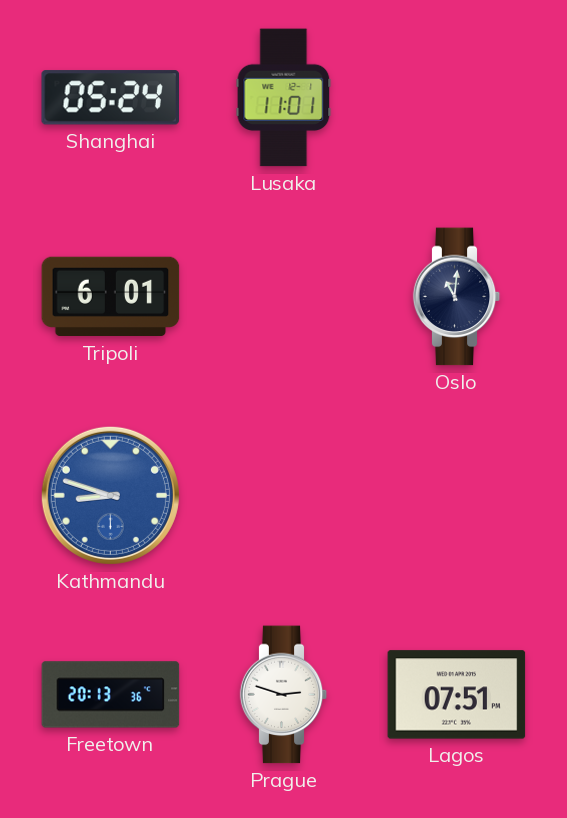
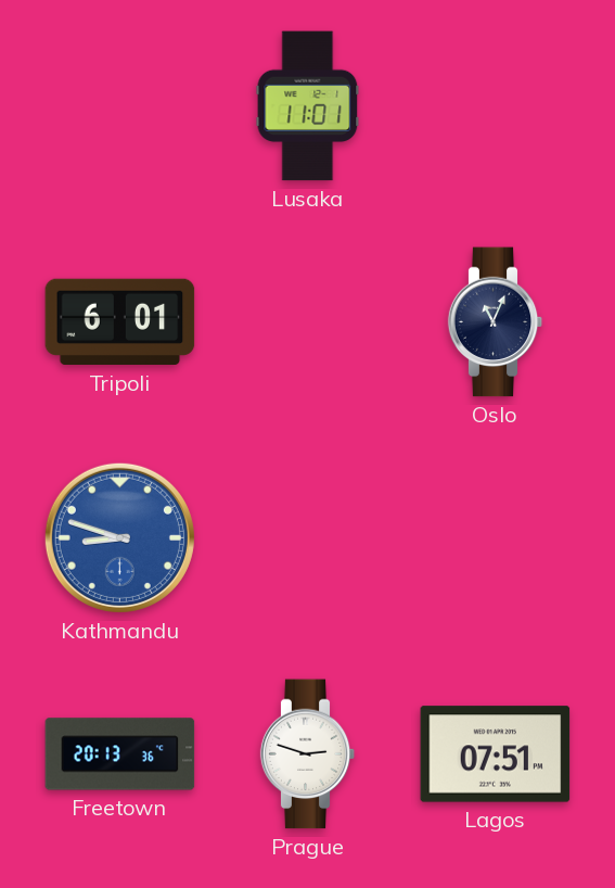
Shanghai: 05:24 -> none
Oslo: 11:01 -> 11:04
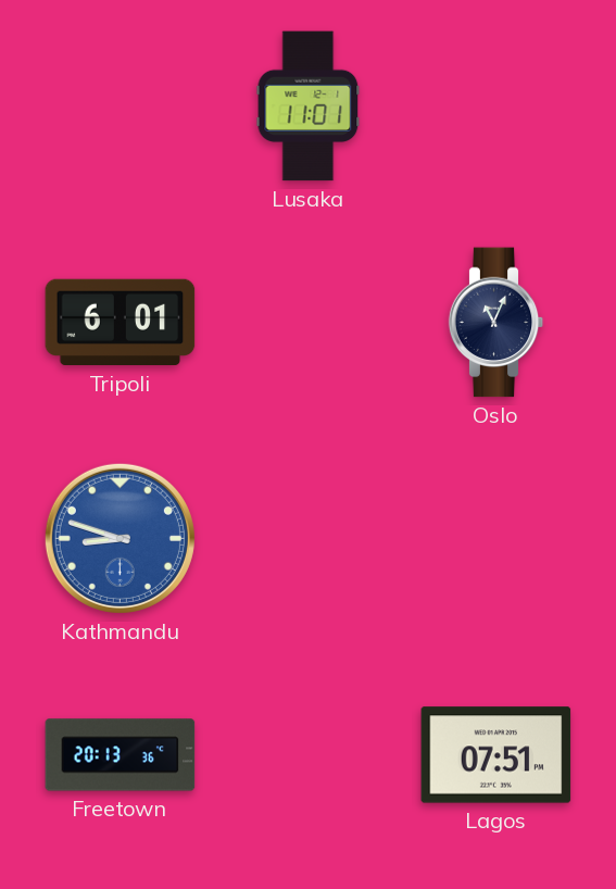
Prague: 2:48 -> none
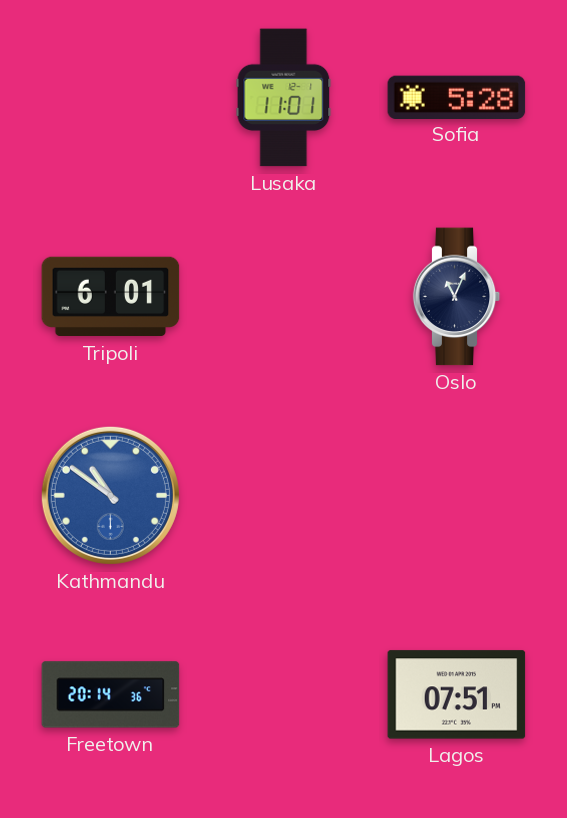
Sofia: none -> 5:28
Kathmandu: 8:48 -> 10:51
Freetown: 20:13 -> 20:14
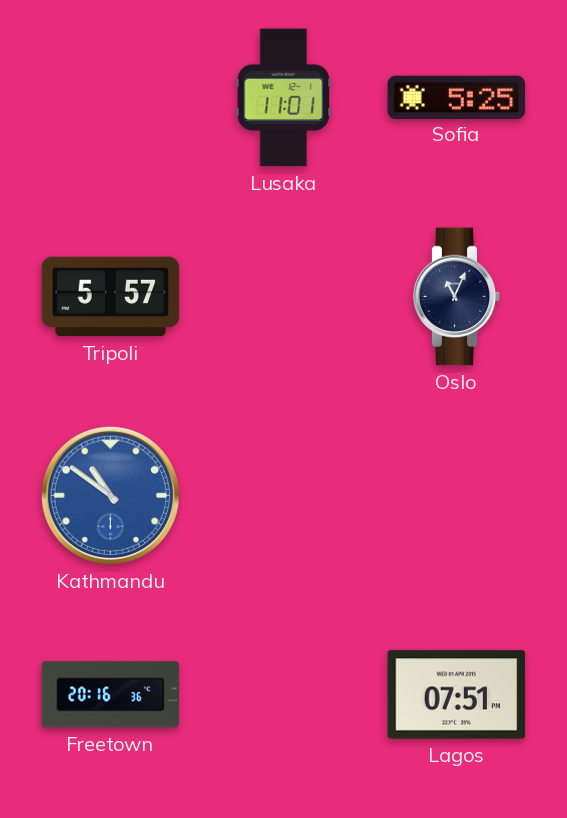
Sofia: 5:28 -> 5:25
Tripoli: 6:01 -> 5:57
Freetown: 20:14 -> 20:16
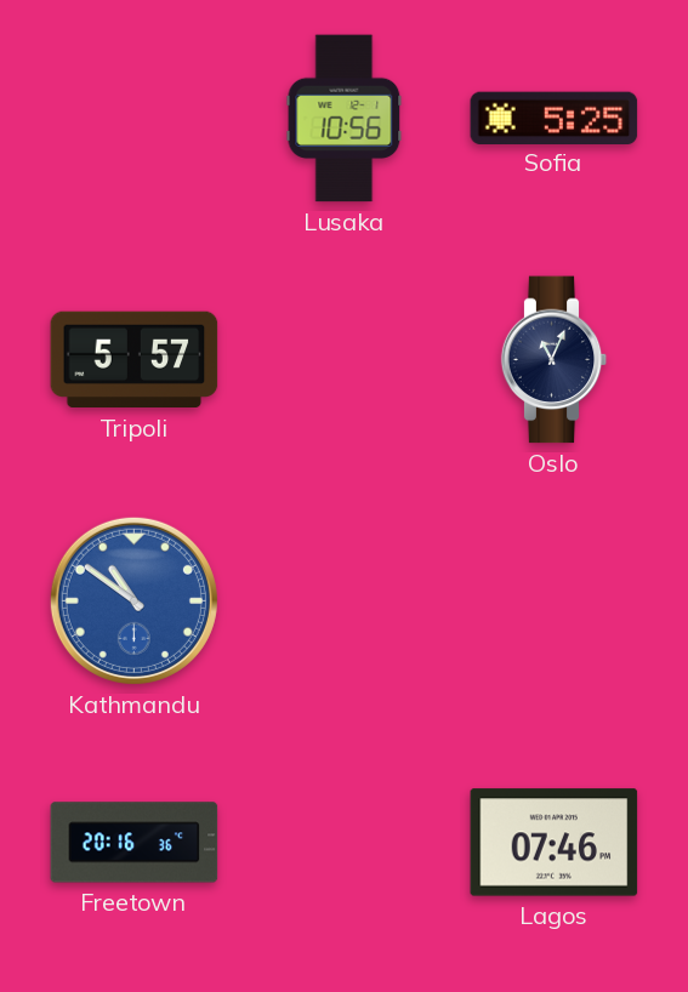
Lusaka: 11:01 -> 10:56
Lagos: 07:51 -> 07:46
